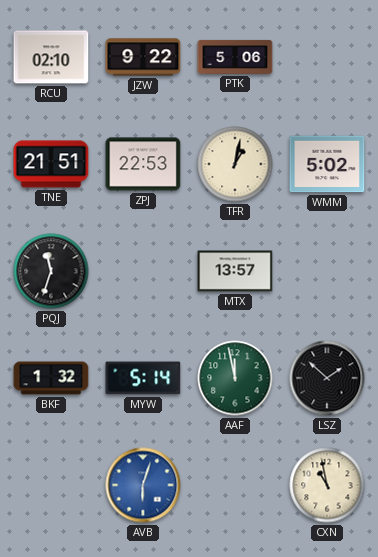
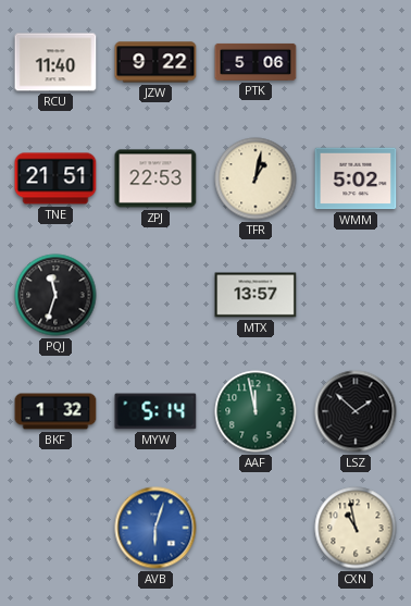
RCU: 02:10 -> 11:40
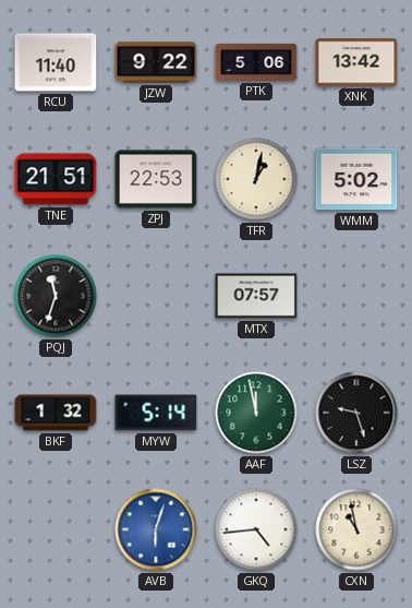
XNK: none -> 13:42
MTX: 13:57 -> 07:57
LSZ: 1:52 -> 9:27
GKQ: none -> 4:44
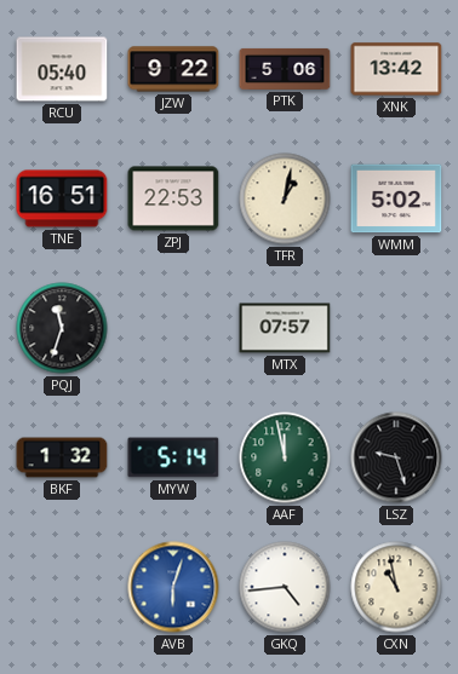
RCU: 11:40 -> 05:40
TNE: 21:51 -> 16:51
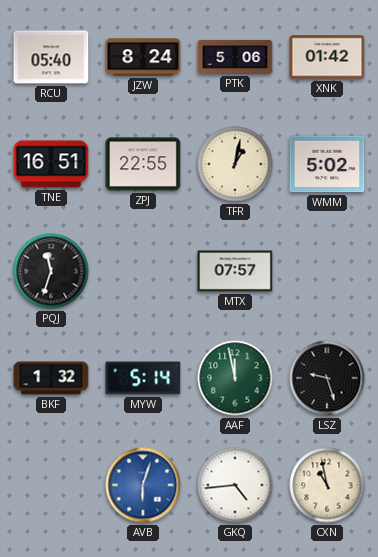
JZW: 9:22 -> 8:24
XNK: 13:42 -> 01:42
ZPJ: 22:53 -> 22:55
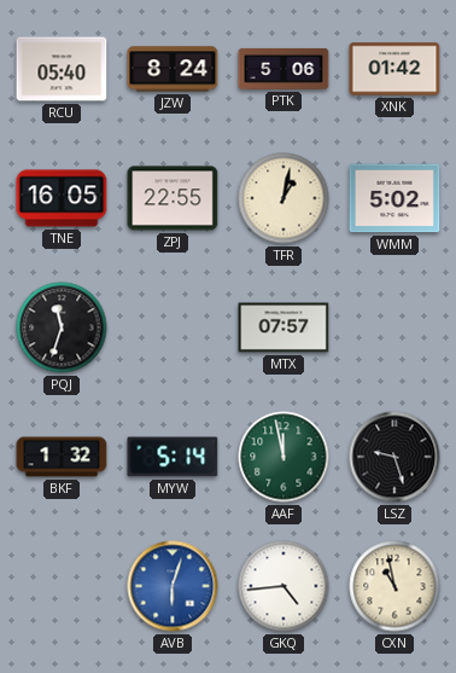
TNE: 16:51 -> 16:05
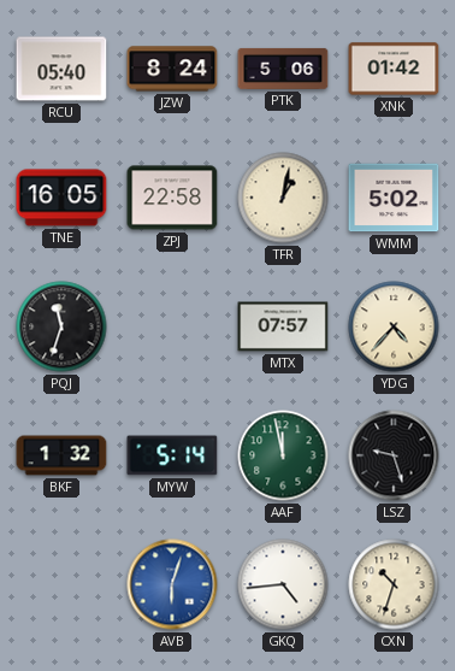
ZPJ: 22:55 -> 22:58
YDG: none -> 4:37
CXN: 10:58 -> 10:33
